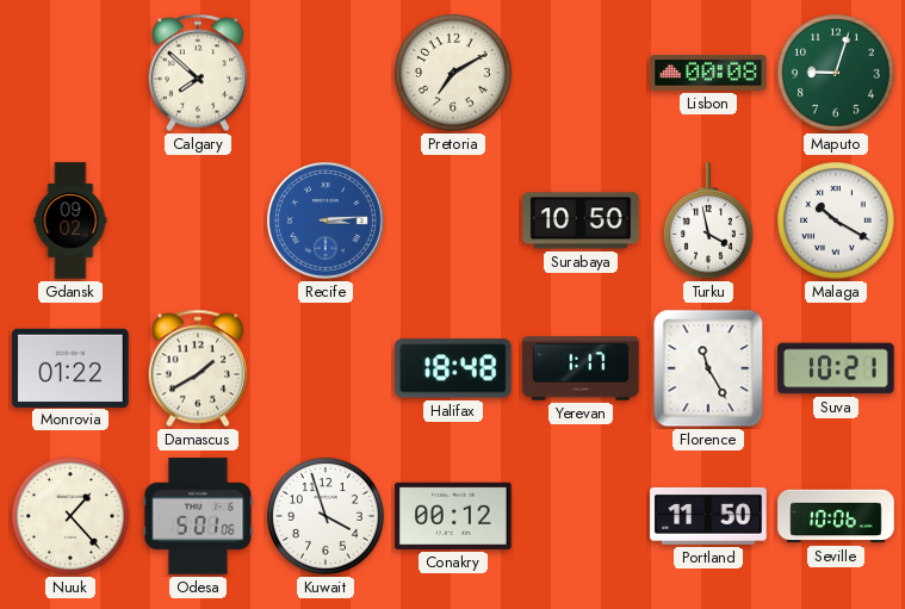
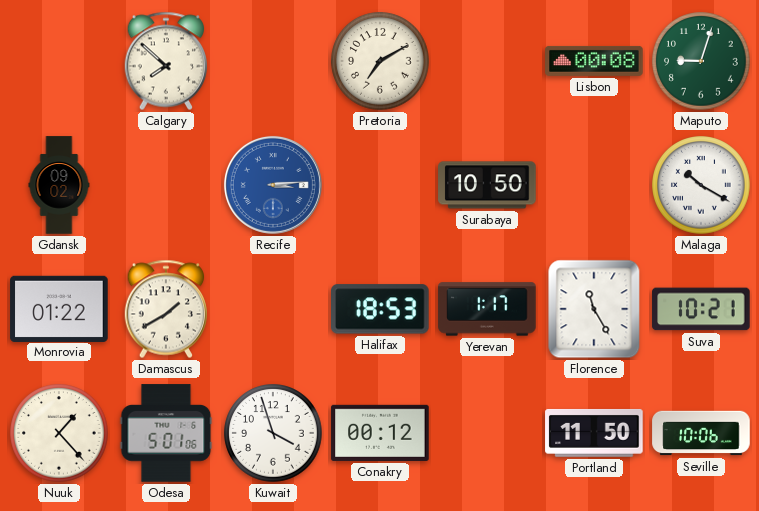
Turku: 3:58 -> none
Halifax: 18:48 -> 18:53
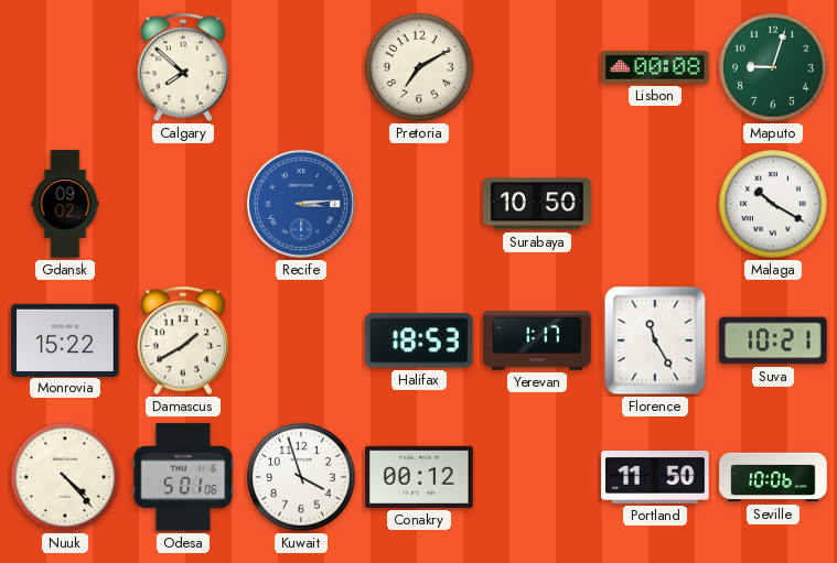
Monrovia: 01:22 -> 15:22
Nuuk: 1:23 -> 4:23
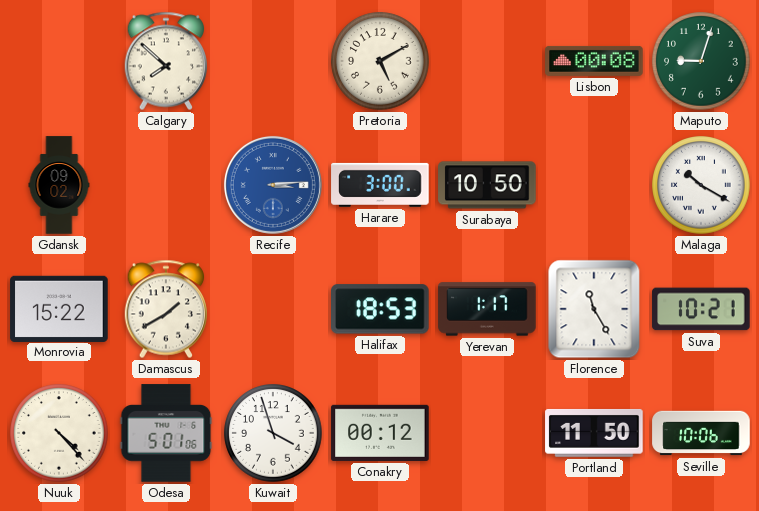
Pretoria: 7:10 -> 5:10
Harare: none -> 3:00
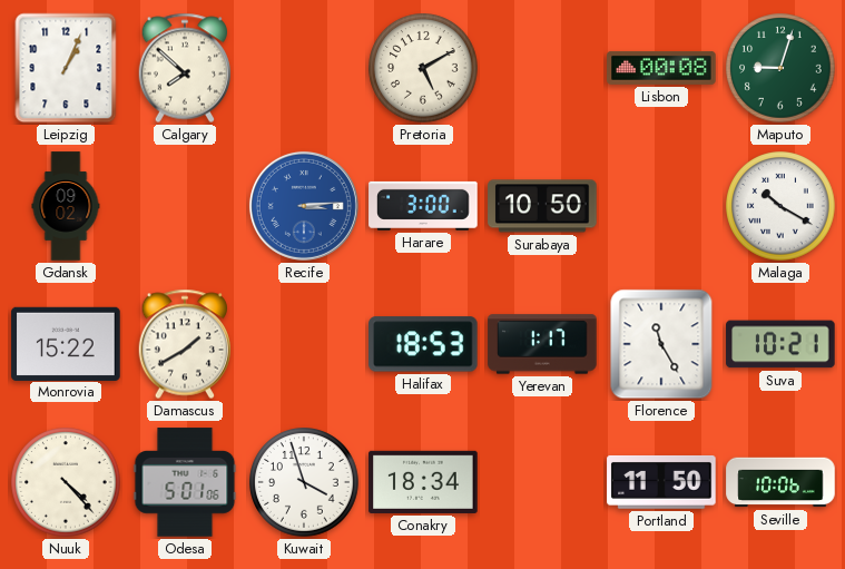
Leipzig: none -> 1:04
Conakry: 00:12 -> 18:34
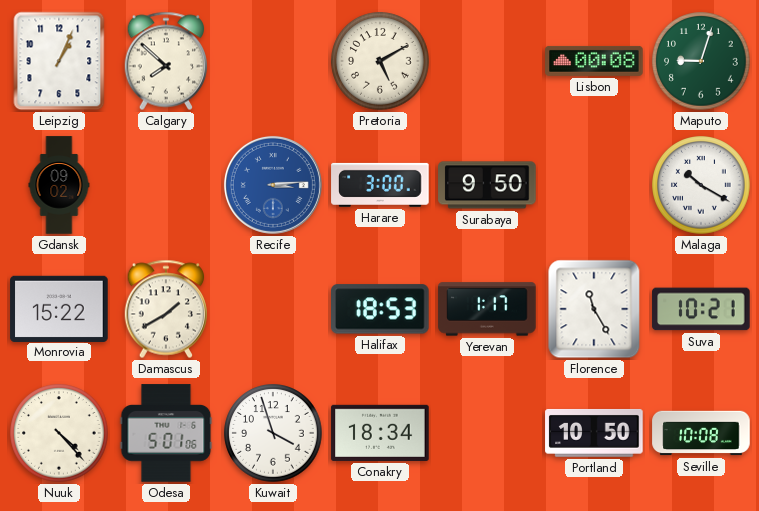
Surabaya: 10:50 -> 9:50
Portland: 11:50 -> 10:50
Seville: 10:06 -> 10:08
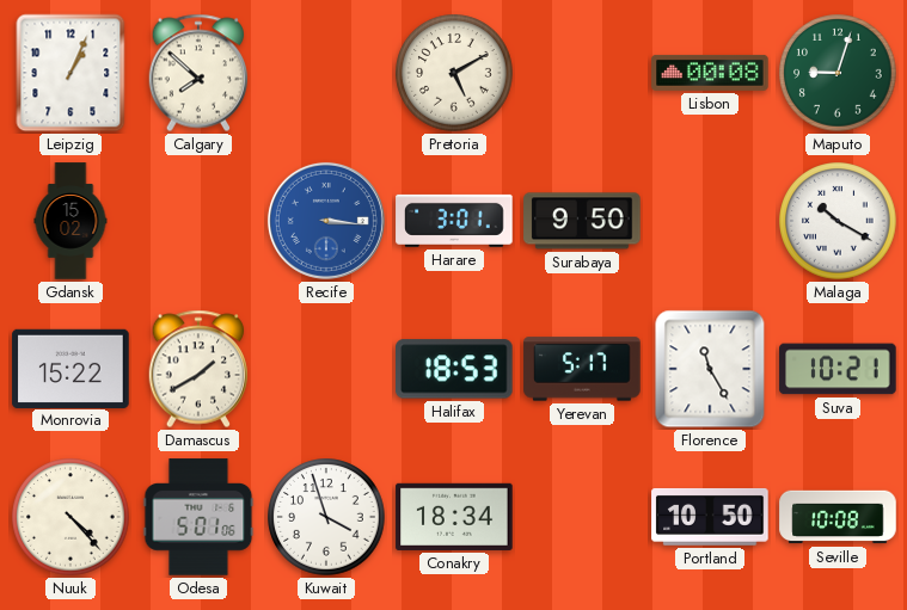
Gdansk: 09:02 -> 15:02
Recife: 3:14 -> 3:16
Harare: 3:00 -> 3:01
Yerevan: 1:17 -> 5:17
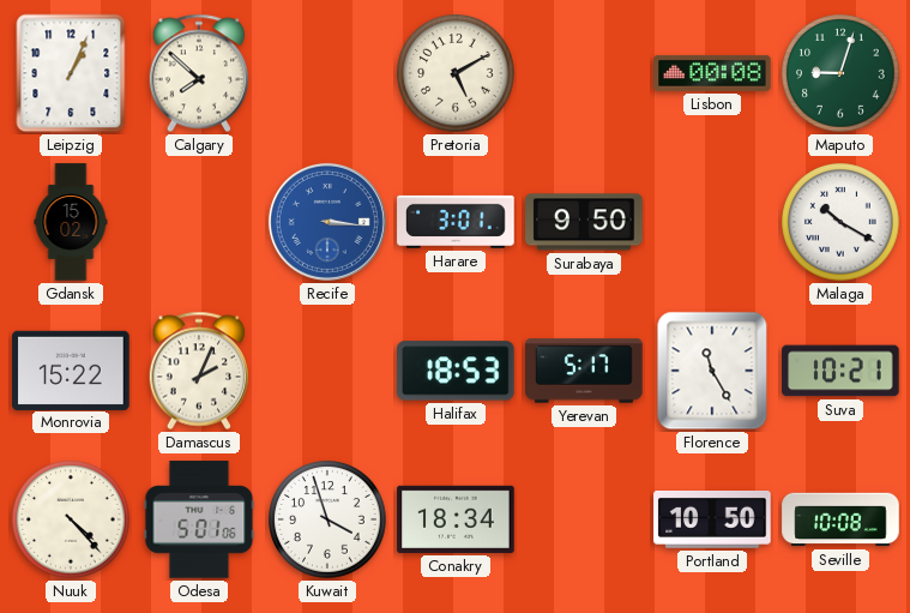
Damascus: 1:40 -> 2:04
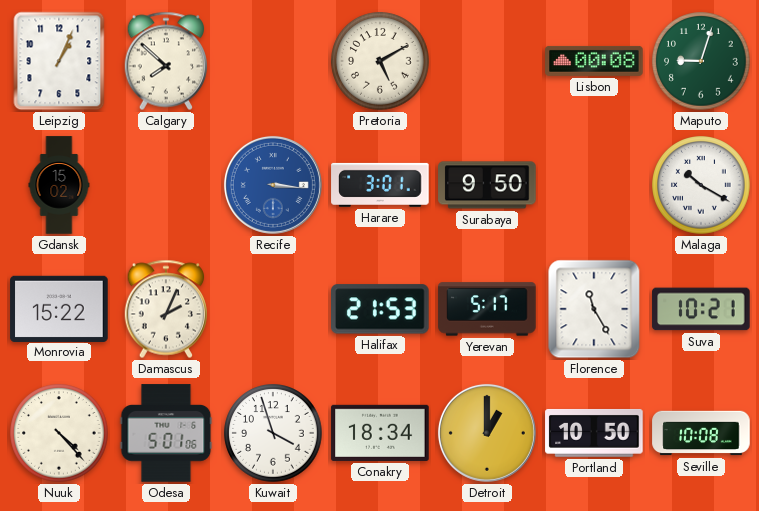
Halifax: 18:53 -> 21:53
Detroit: none -> 1:00
